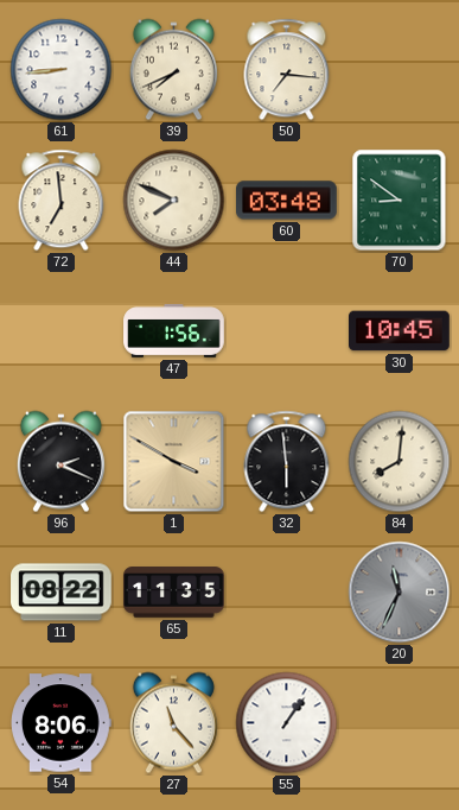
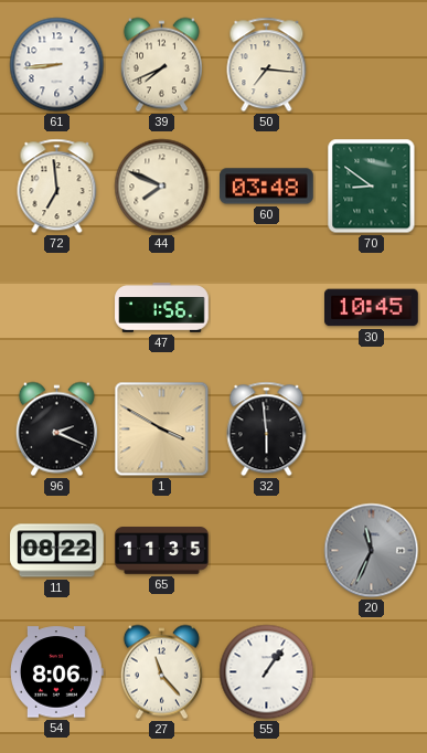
84: 8:01 -> none
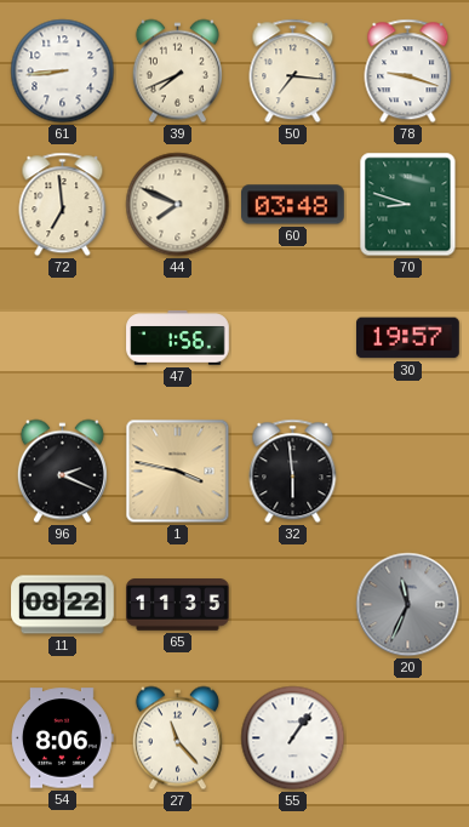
78: none -> 9:18
70: 8:51 -> 8:48
30: 10:45 -> 19:57
1: 3:50 -> 3:47
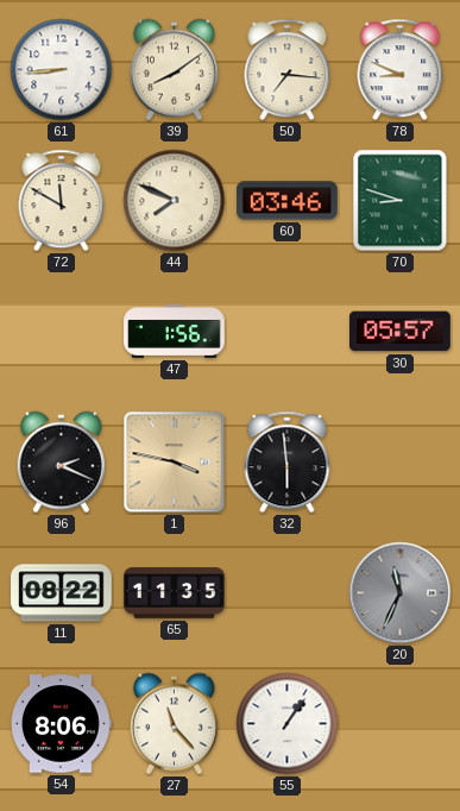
39: 7:41 -> 8:09
78: 9:18 -> 8:49
72: 6:59 -> 11:50
60: 03:48 -> 03:46
30: 19:57 -> 05:57
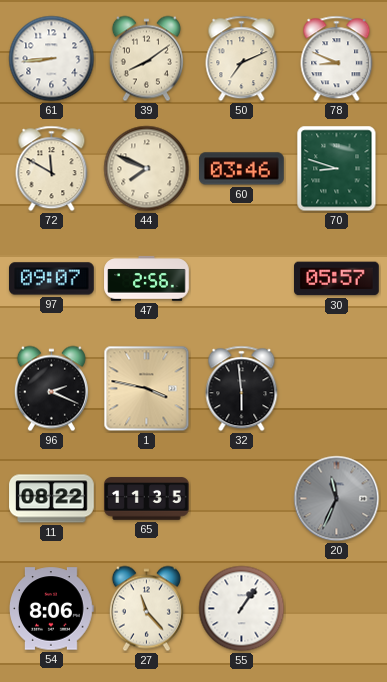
50: 7:16 -> 7:11
97: none -> 09:07
47: 1:56 -> 2:56
